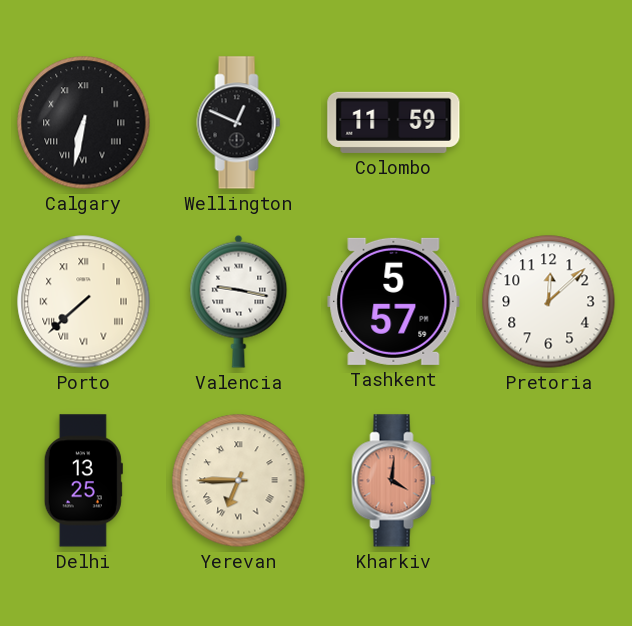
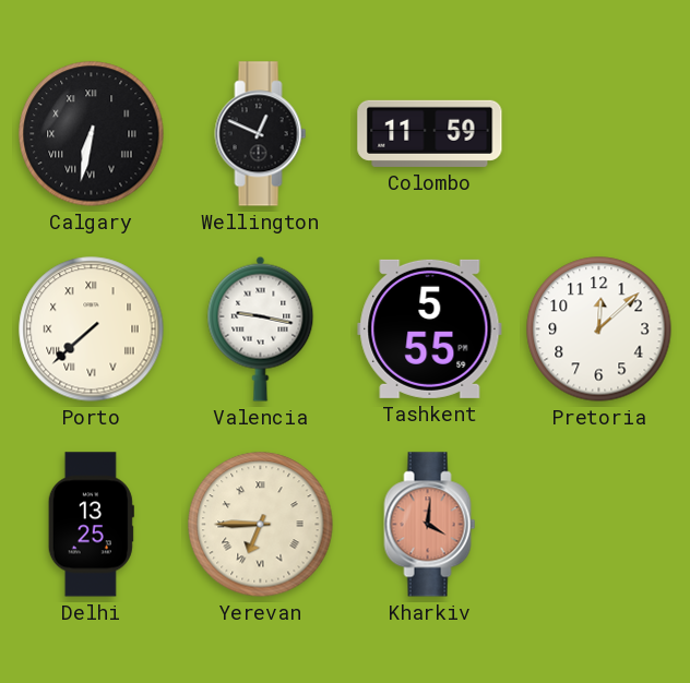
Tashkent: 5:57 -> 5:55
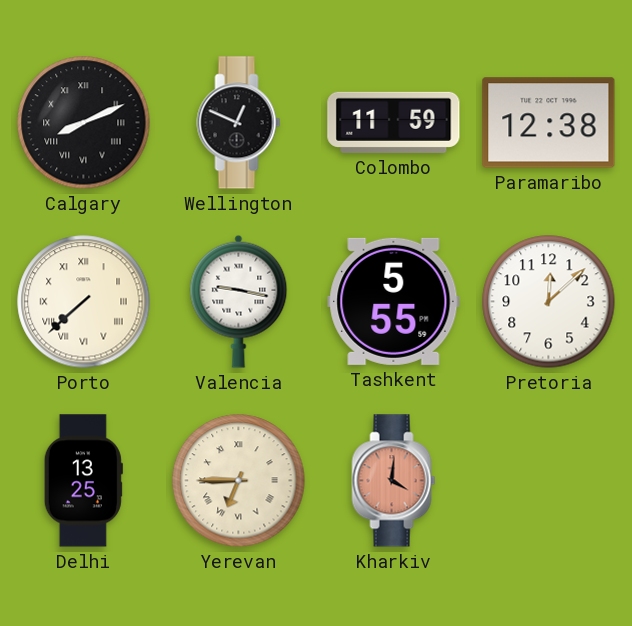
Calgary: 6:32 -> 8:11
Paramaribo: none -> 12:38
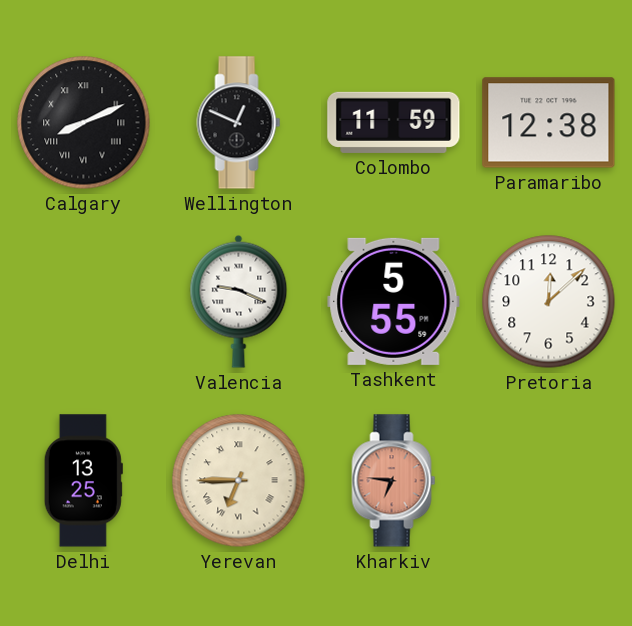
Porto: 7:38 -> none
Valencia: 9:17 -> 9:19
Kharkiv: 4:01 -> 6:46
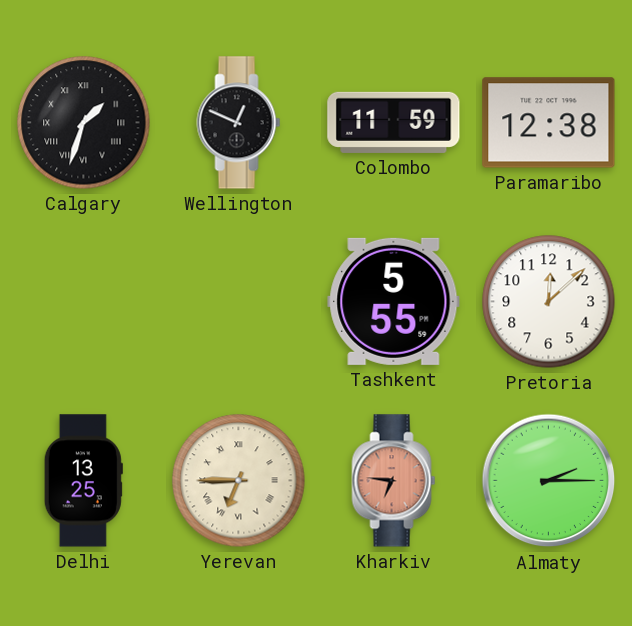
Calgary: 8:11 -> 1:33
Valencia: 9:19 -> none
Almaty: none -> 2:15
